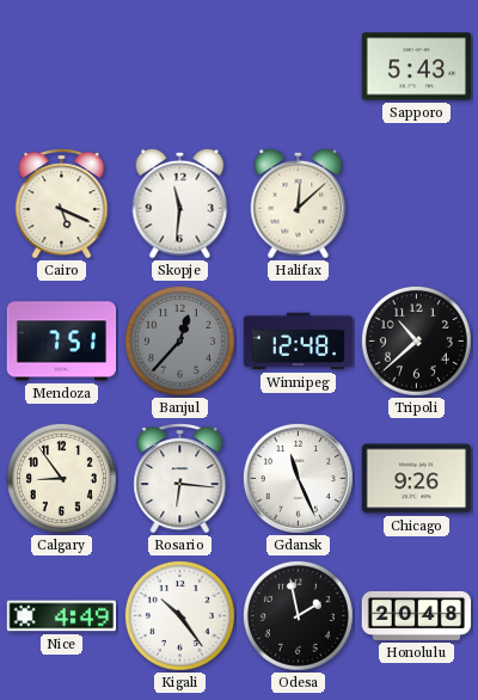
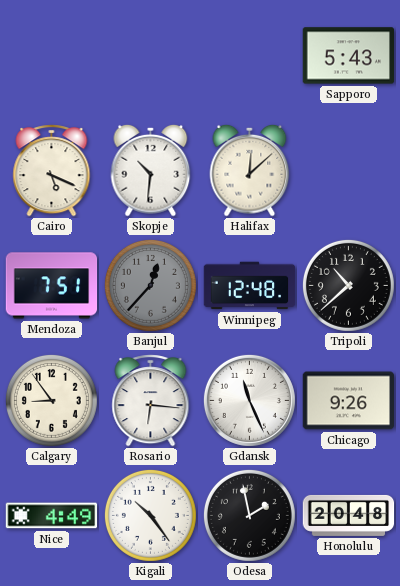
Skopje: 11:31 -> 10:31
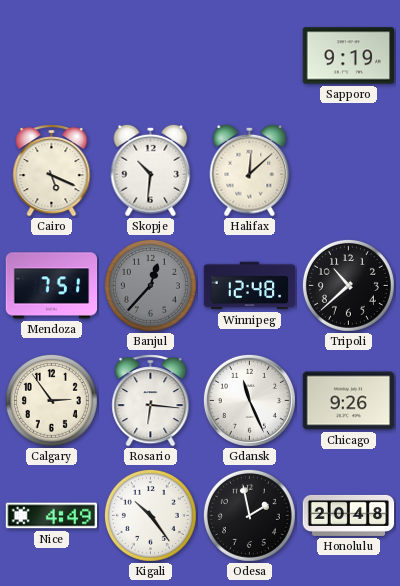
Sapporo: 5:43 -> 9:19
Calgary: 8:54 -> 2:54
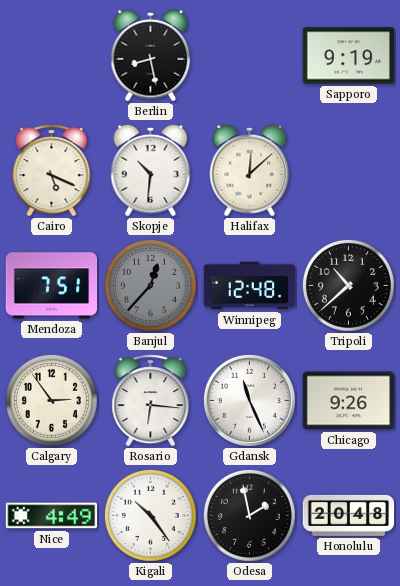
Berlin: none -> 8:28
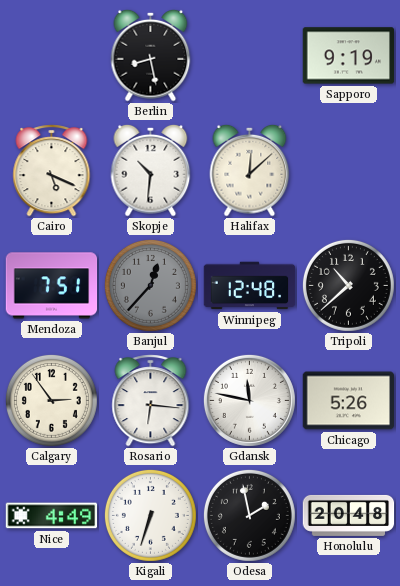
Gdansk: 11:26 -> 11:47
Chicago: 9:26 -> 5:26
Kigali: 10:24 -> 6:33
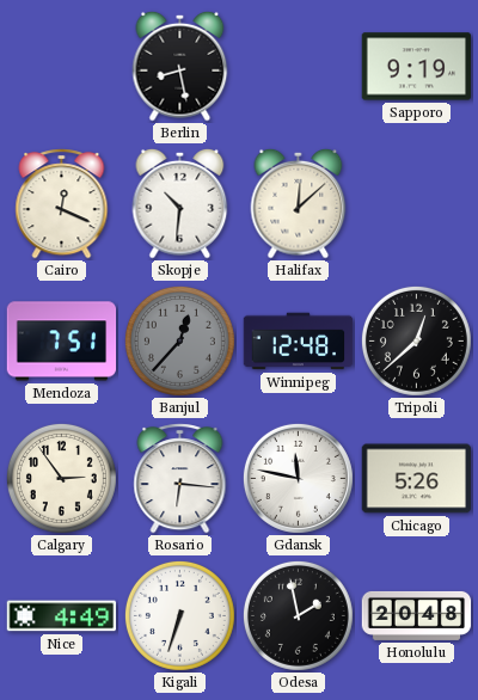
Cairo: 5:19 -> 12:19
Tripoli: 10:38 -> 12:38
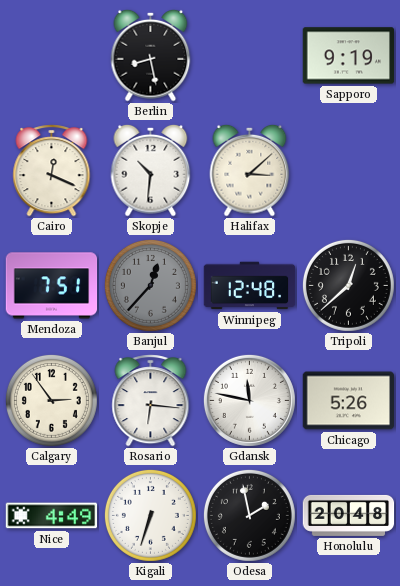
Halifax: 12:08 -> 3:08
